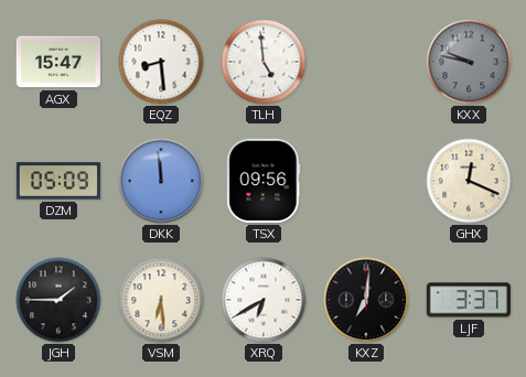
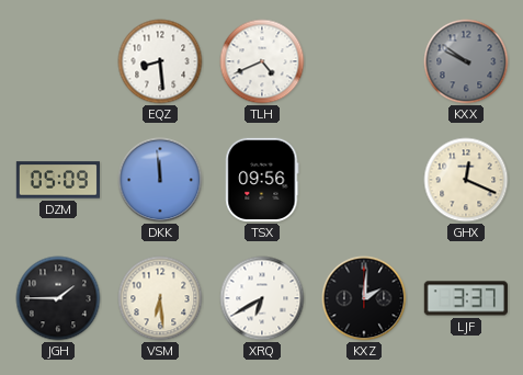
AGX: 15:47 -> none
TLH: 4:59 -> 4:41
KXX: 9:47 -> 9:51
KXZ: 7:01 -> 2:01
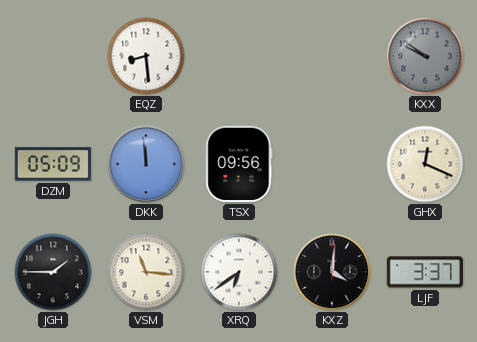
TLH: 4:41 -> none
VSM: 6:29 -> 11:16
XRQ: 6:40 -> 6:39
KXZ: 2:01 -> 4:01
